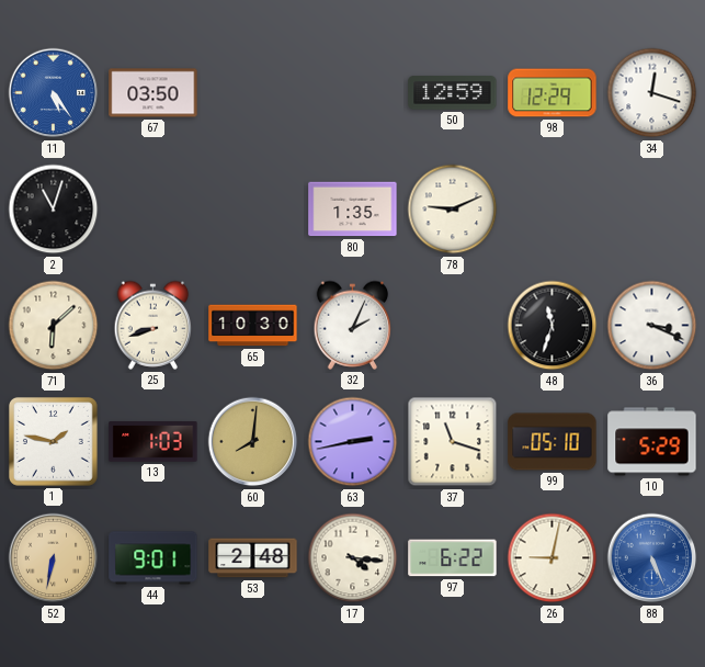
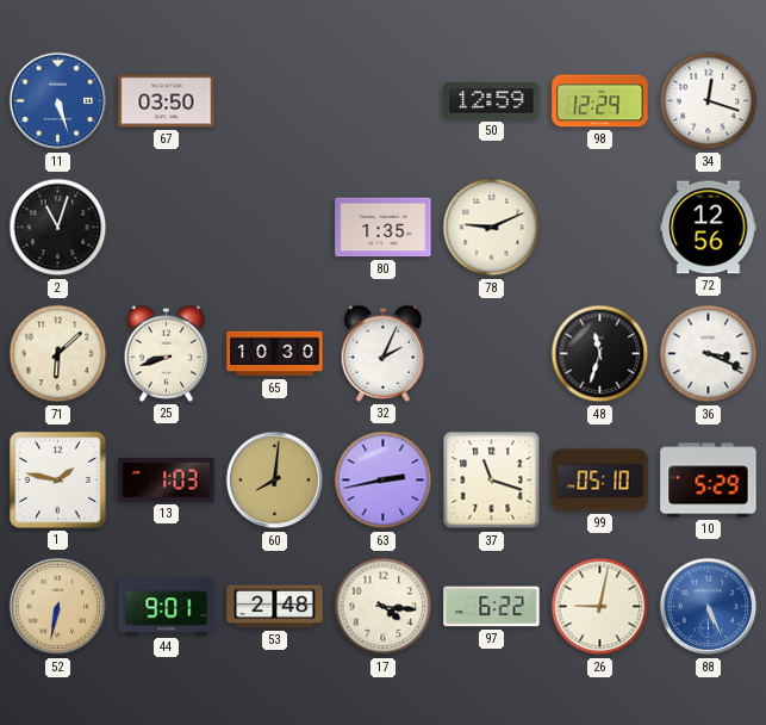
11: 5:24 -> 5:27
72: none -> 12:56
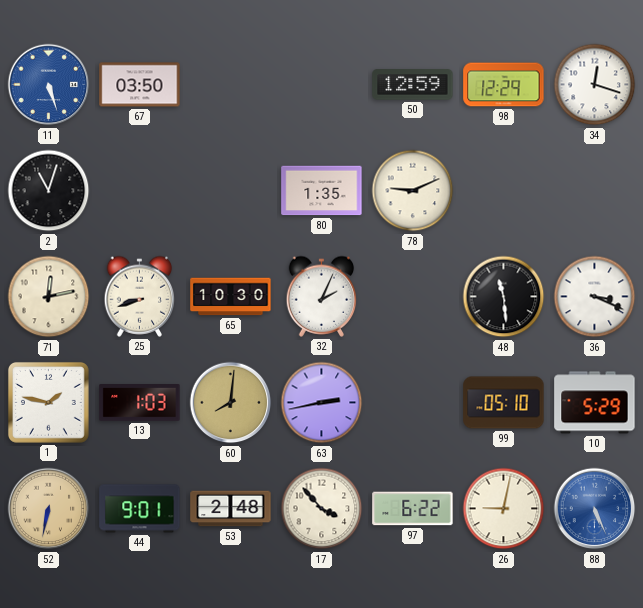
72: 12:56 -> none
71: 6:08 -> 12:13
48: 11:33 -> 11:29
37: 11:18 -> none
17: 4:16 -> 3:53
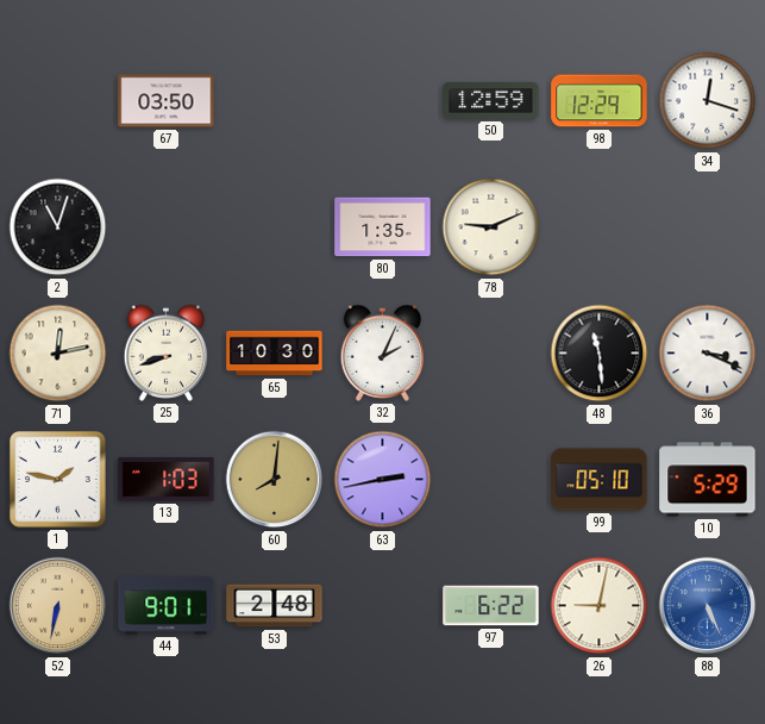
11: 5:27 -> none
17: 3:53 -> none
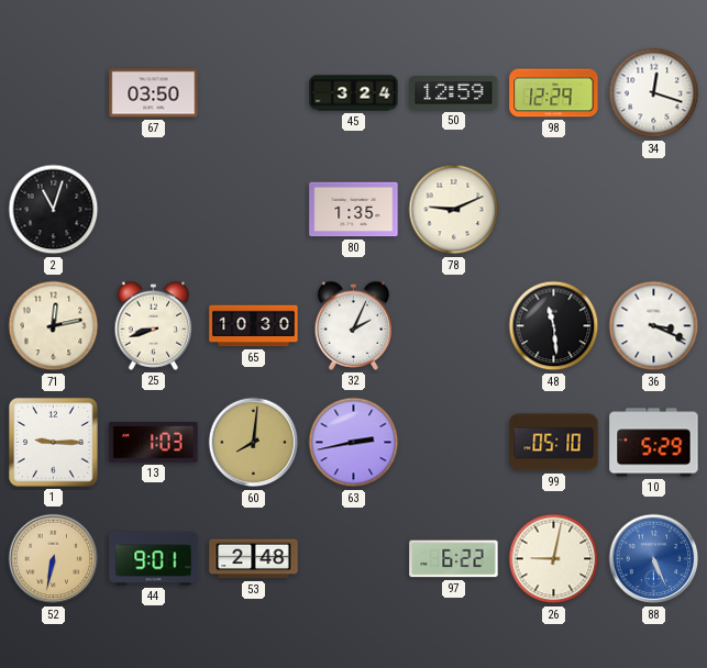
45: none -> 3:24
1: 1:47 -> 9:15
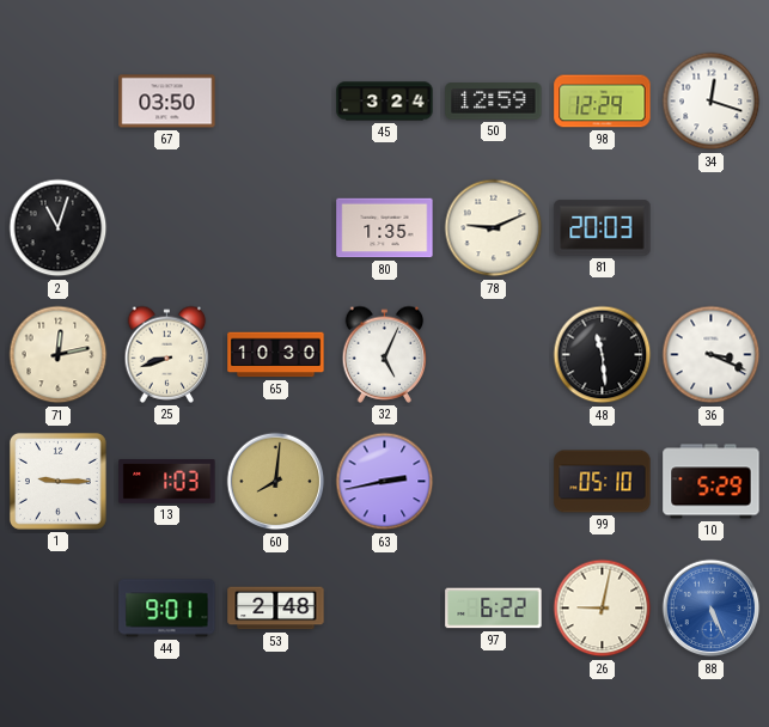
81: none -> 20:03
32: 2:04 -> 5:04
52: 6:32 -> none
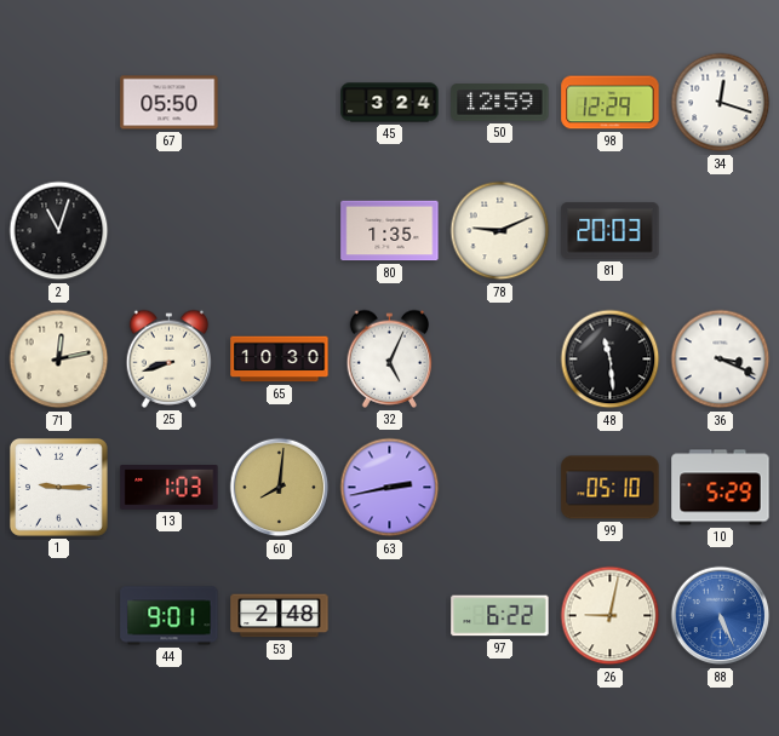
67: 03:50 -> 05:50
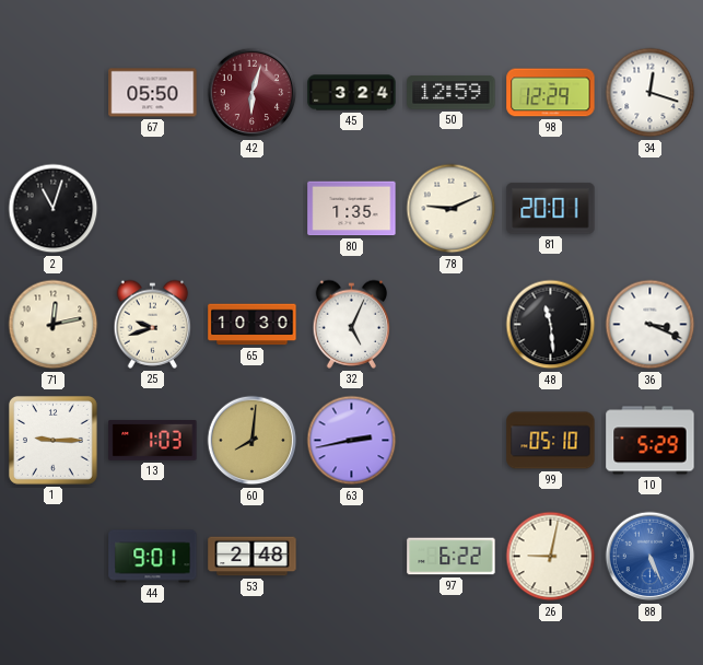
42: none -> 6:03
81: 20:03 -> 20:01
25: 8:42 -> 9:42
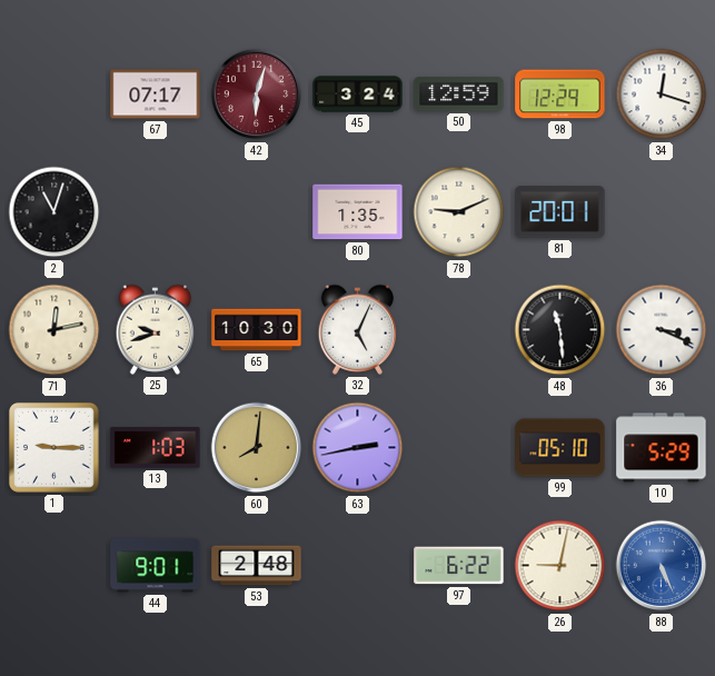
67: 05:50 -> 07:17
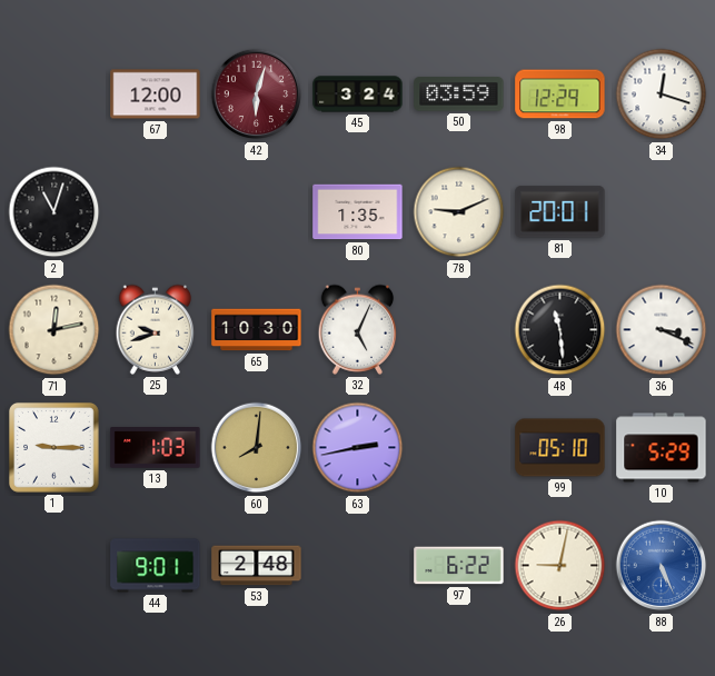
67: 07:17 -> 12:00
50: 12:59 -> 03:59
